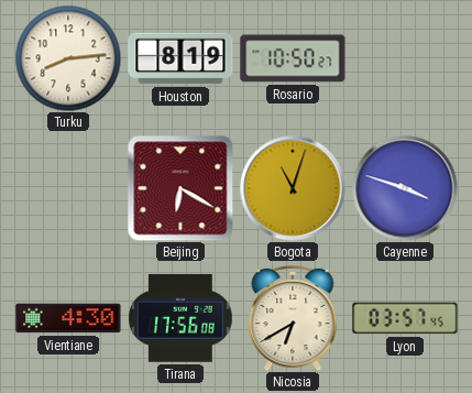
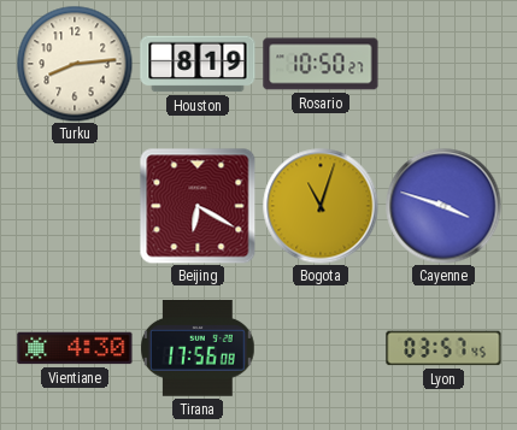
Nicosia: 6:40 -> none
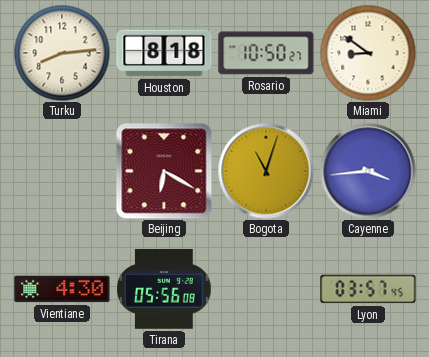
Houston: 8:19 -> 8:18
Miami: none -> 8:51
Cayenne: 3:48 -> 3:44
Tirana: 17:56 -> 05:56
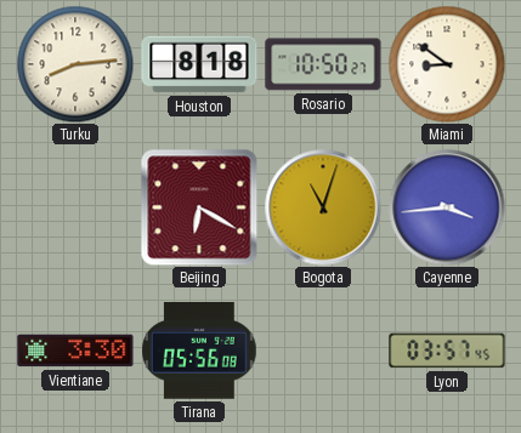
Vientiane: 4:30 -> 3:30
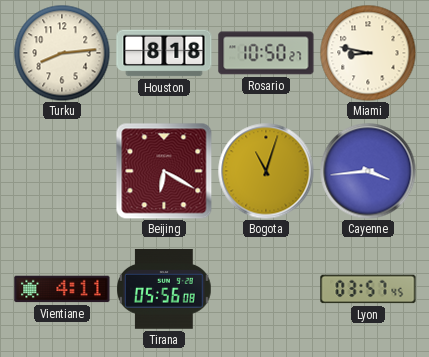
Miami: 8:51 -> 8:47
Vientiane: 3:30 -> 4:11
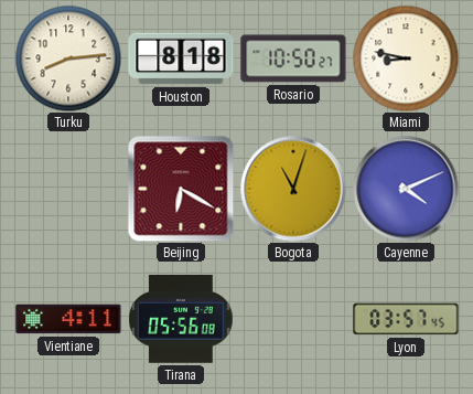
Cayenne: 3:44 -> 4:11
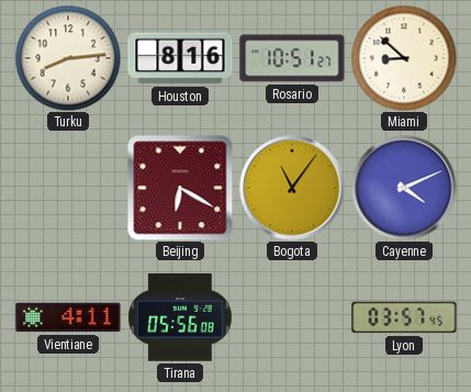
Houston: 8:18 -> 8:16
Rosario: 10:50 -> 10:51
Miami: 8:47 -> 8:52
Bogota: 11:03 -> 11:06
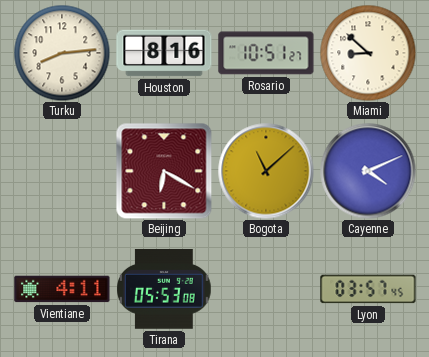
Bogota: 11:06 -> 11:08
Tirana: 05:56 -> 05:53
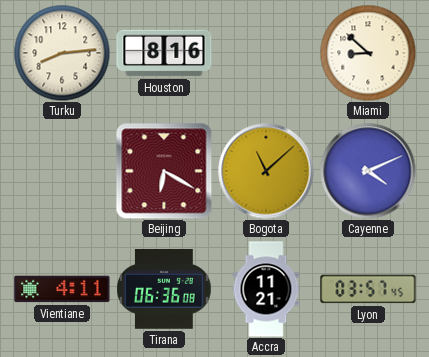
Rosario: 10:51 -> none
Tirana: 05:53 -> 06:36
Accra: none -> 11:21
